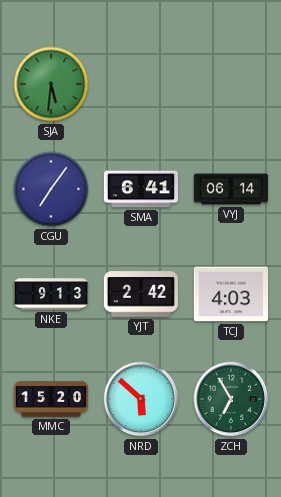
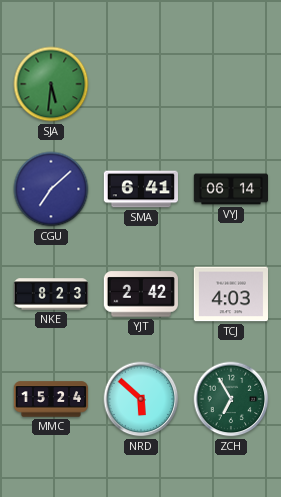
CGU: 7:06 -> 7:08
NKE: 9:13 -> 8:23
MMC: 15:20 -> 15:24
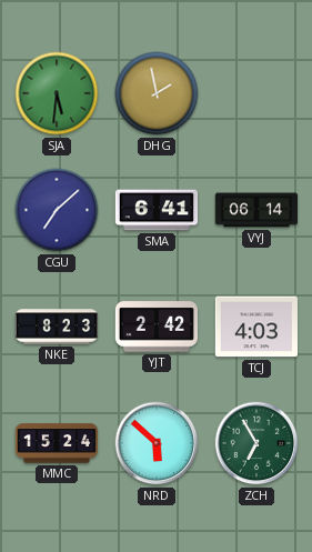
DHG: none -> 1:58
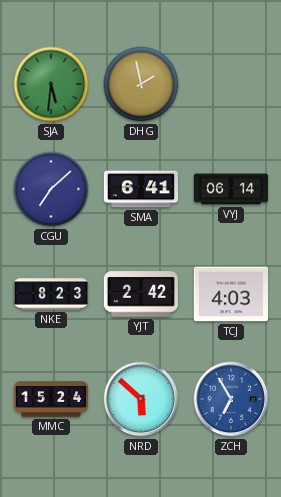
ZCH dial: green -> blue
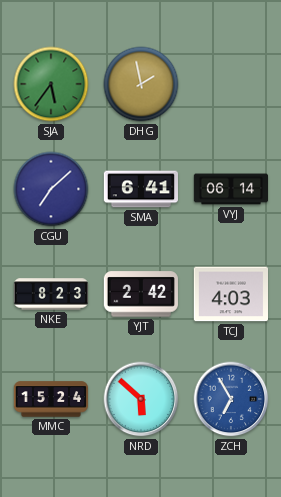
SJA: 5:31 -> 5:36
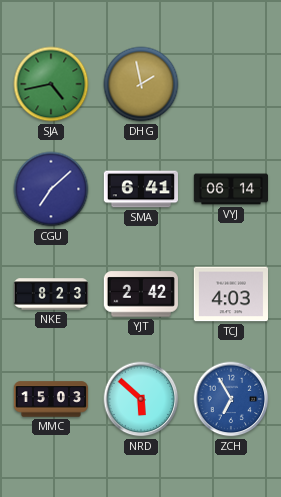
SJA: 5:36 -> 4:43
MMC: 15:24 -> 15:03
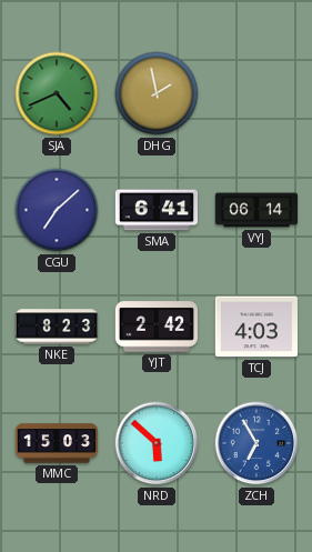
SJA: 4:43 -> 4:41
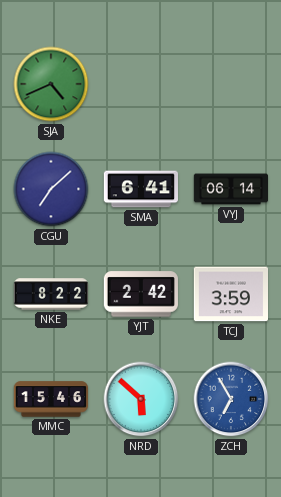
DHG: 1:58 -> none
NKE: 8:23 -> 8:22
TCJ: 4:03 -> 3:59
MMC: 15:03 -> 15:46
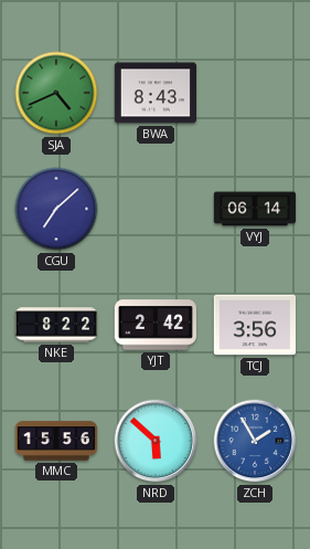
BWA: none -> 8:43
SMA: 6:41 -> none
TCJ: 3:59 -> 3:56
MMC: 15:46 -> 15:56
ZCH: 6:55 -> 1:55
